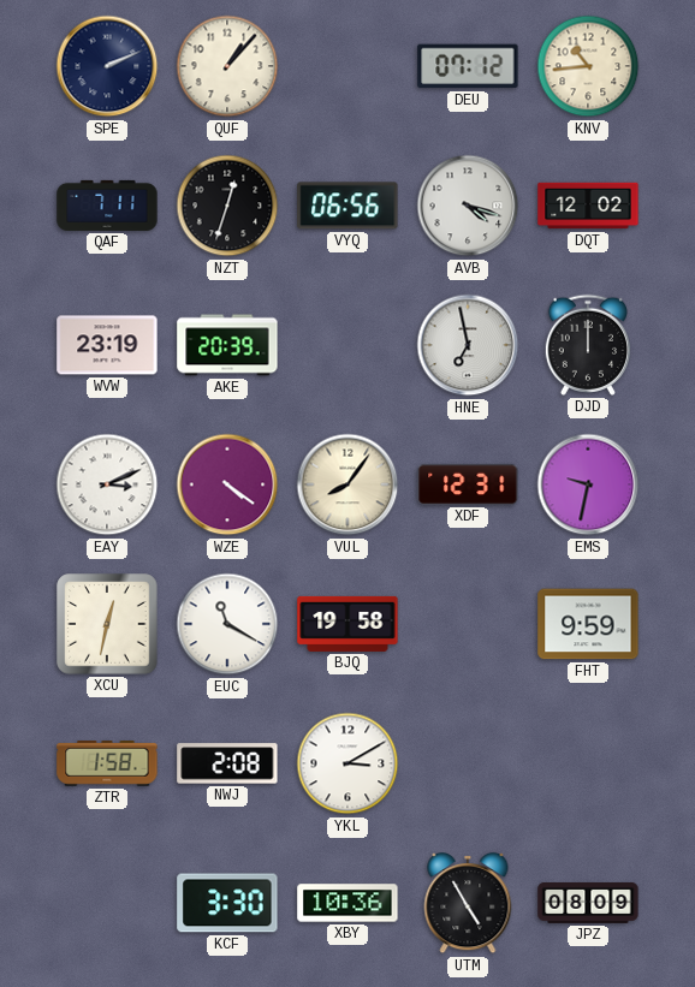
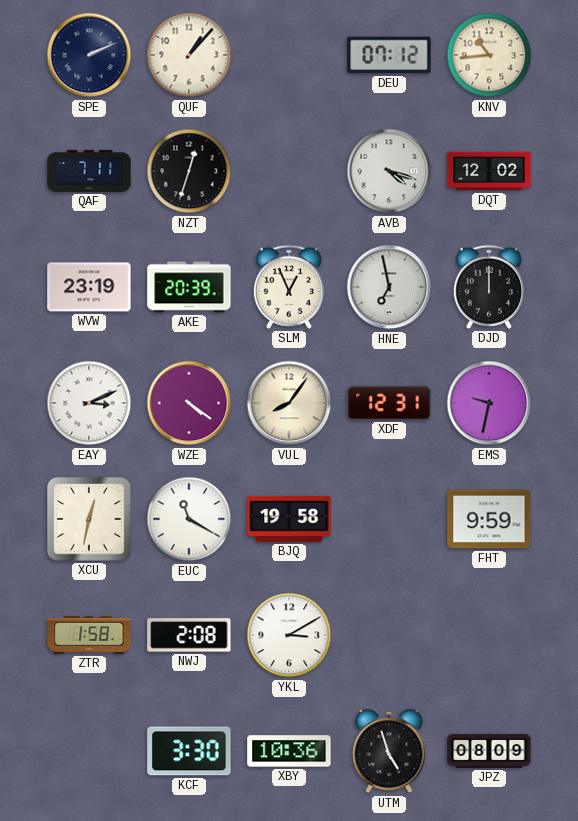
VYQ: 06:56 -> none
SLM: none -> 12:56
UTM: 4:55 -> 4:57
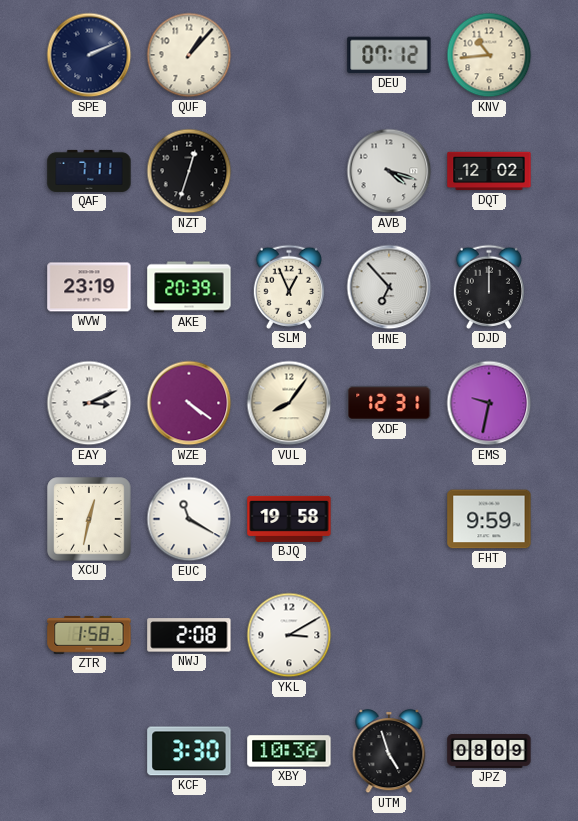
HNE: 6:58 -> 6:53
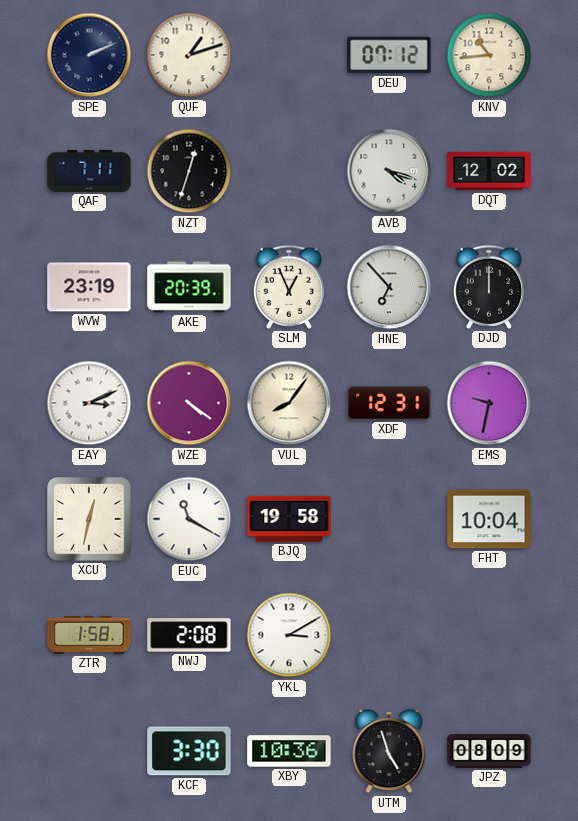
QUF: 1:07 -> 1:12
FHT: 9:59 -> 10:04
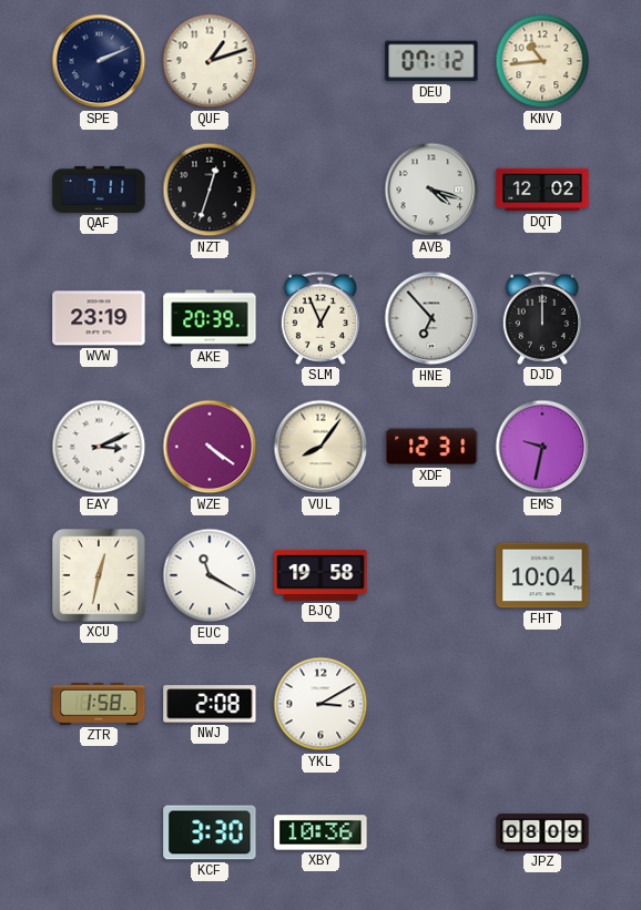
UTM: 4:57 -> none
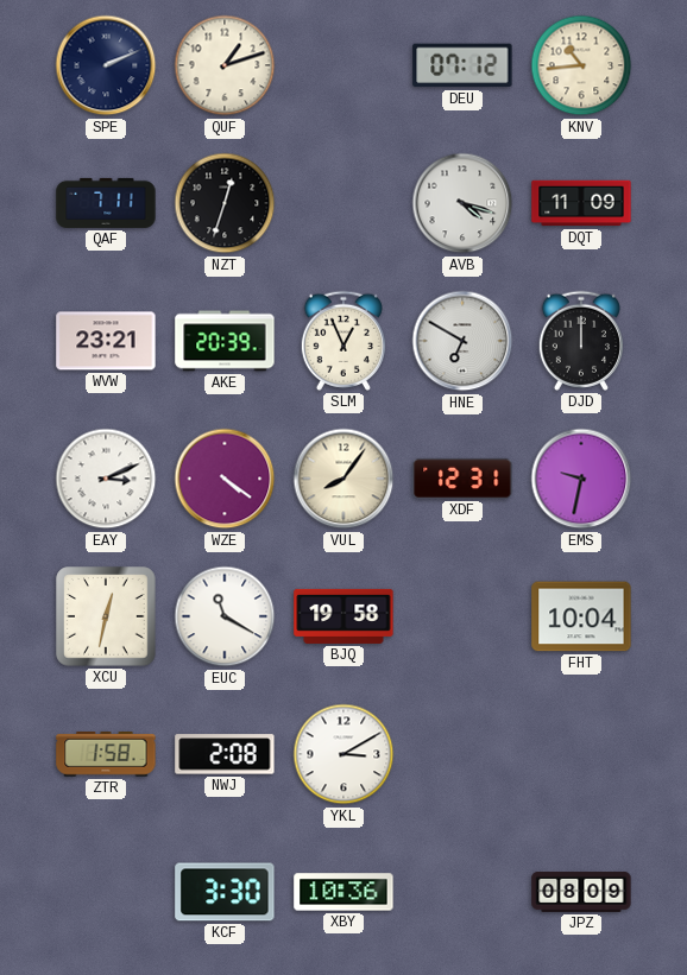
DQT: 12:02 -> 11:09
WVW: 23:19 -> 23:21
HNE: 6:53 -> 6:50
